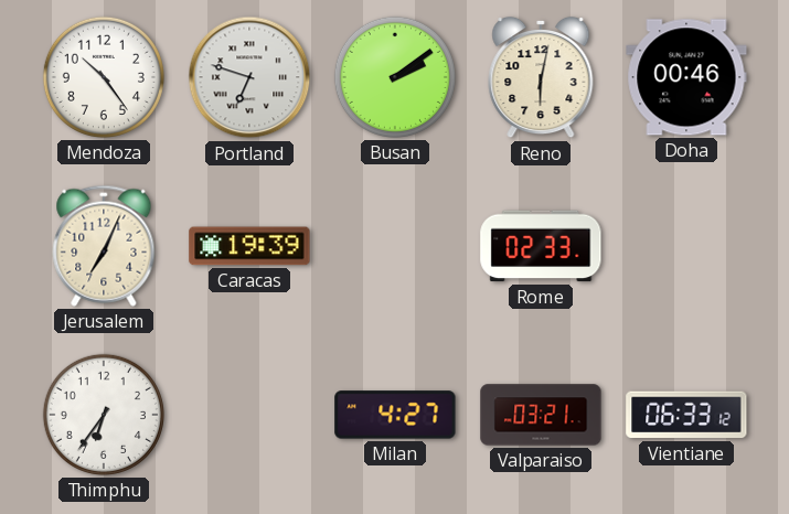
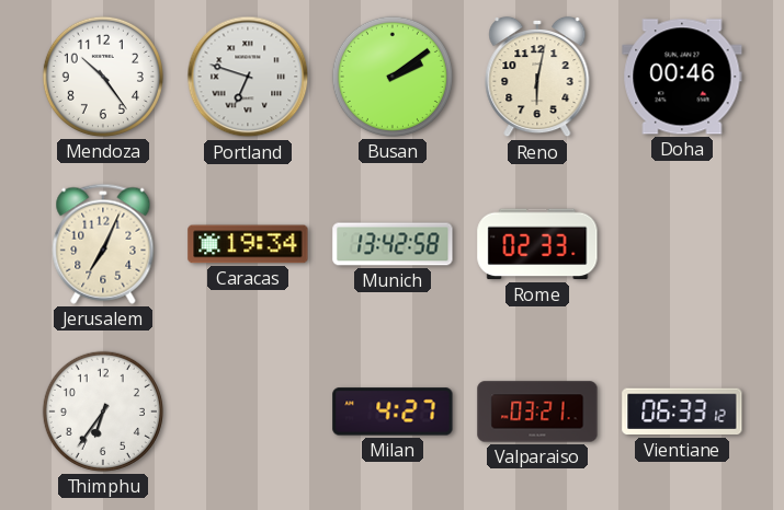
Caracas: 19:39 -> 19:34
Munich: none -> 13:42
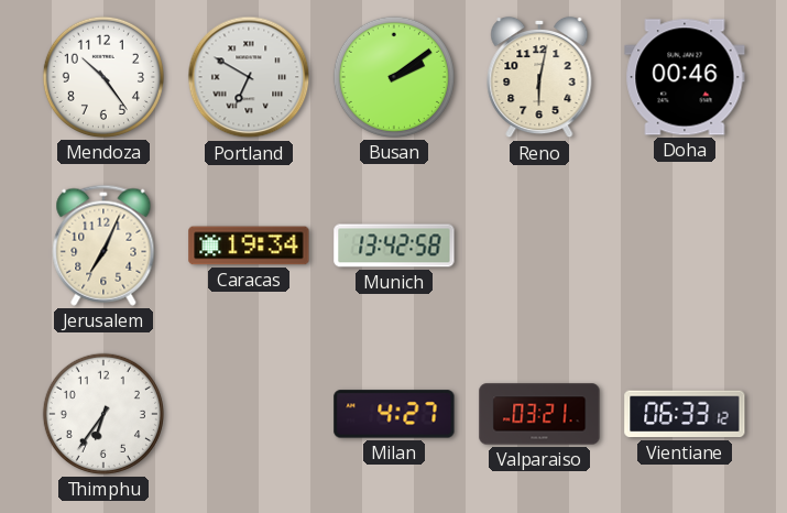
Portland: 6:48 -> 6:50
Rome: 02:33 -> none
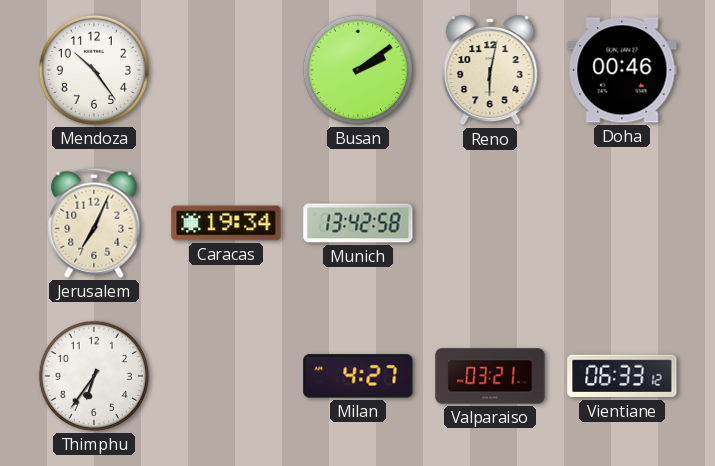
Portland: 6:50 -> none
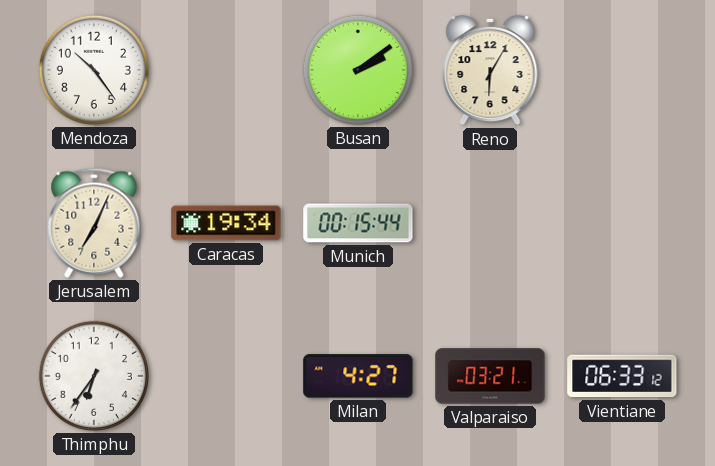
Reno: 6:02 -> 6:05
Doha: 00:46 -> none
Munich: 13:42 -> 00:15
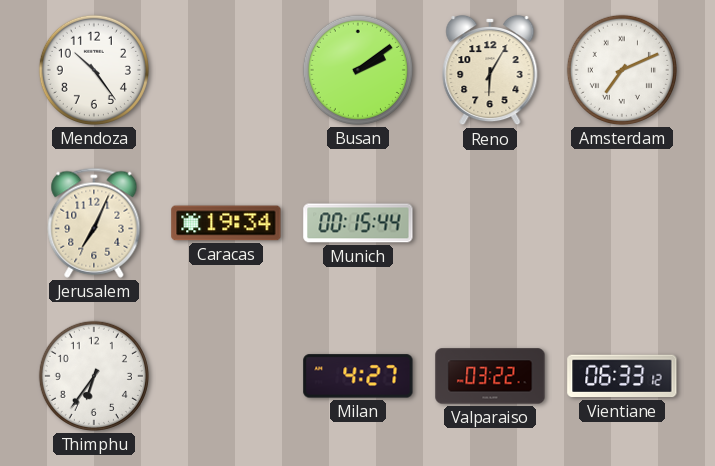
Amsterdam: none -> 7:11
Valparaiso: 03:21 -> 03:22
